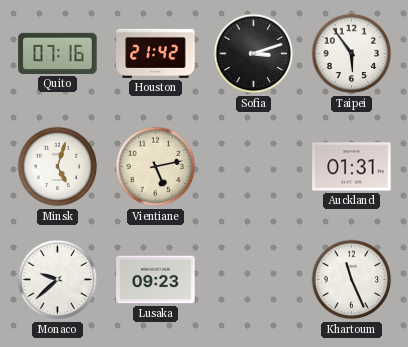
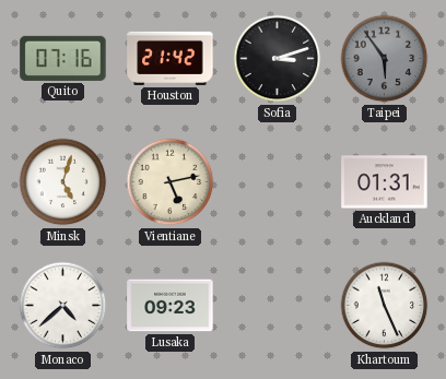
Taipei dial: white -> grey
Monaco: 9:38 -> 4:38
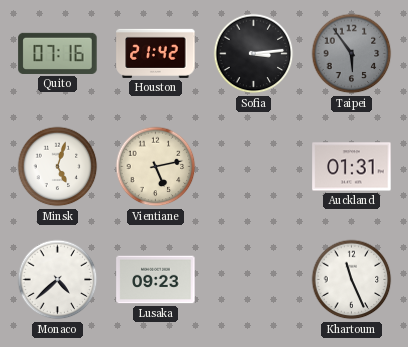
Sofia: 3:12 -> 3:14
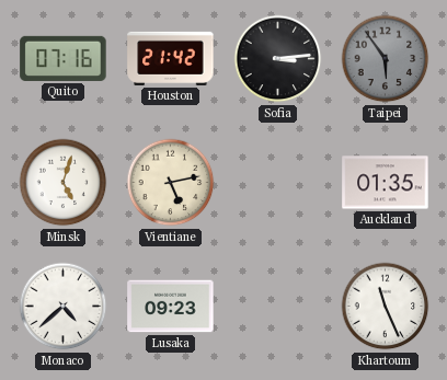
Auckland: 01:31 -> 01:35
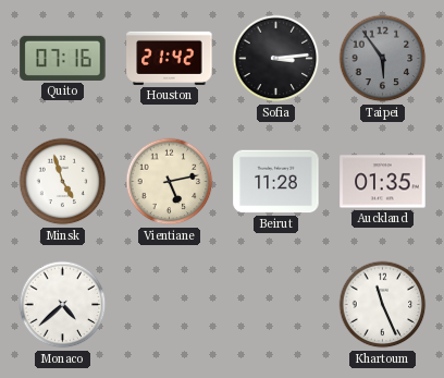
Minsk: 5:03 -> 4:57
Beirut: none -> 11:28
Lusaka: 09:23 -> none
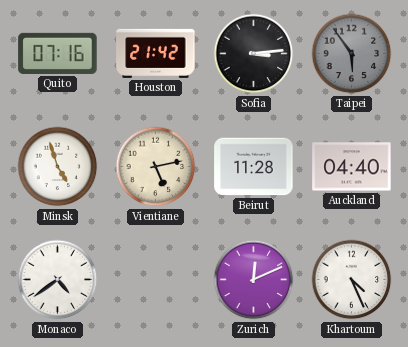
Auckland: 01:35 -> 04:40
Monaco: 4:38 -> 4:39
Zurich: none -> 12:11
Khartoum: 11:26 -> 4:26
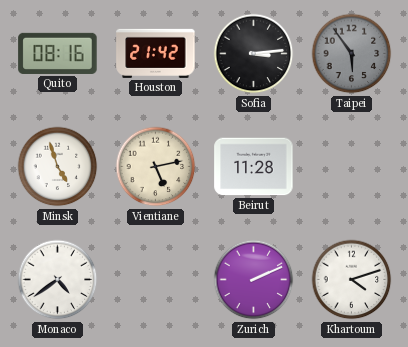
Quito: 07:16 -> 08:16
Auckland: 04:40 -> none
Zurich: 12:11 -> 2:11
Khartoum: 4:26 -> 4:12
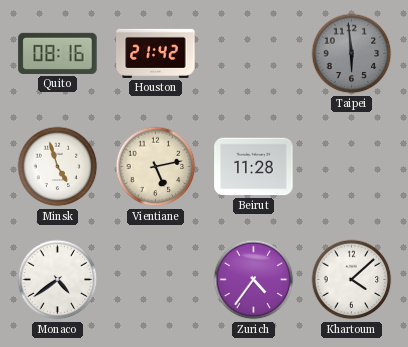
Sofia: 3:14 -> none
Taipei: 5:54 -> 5:59
Zurich: 2:11 -> 4:36
Khartoum: 4:12 -> 4:08
